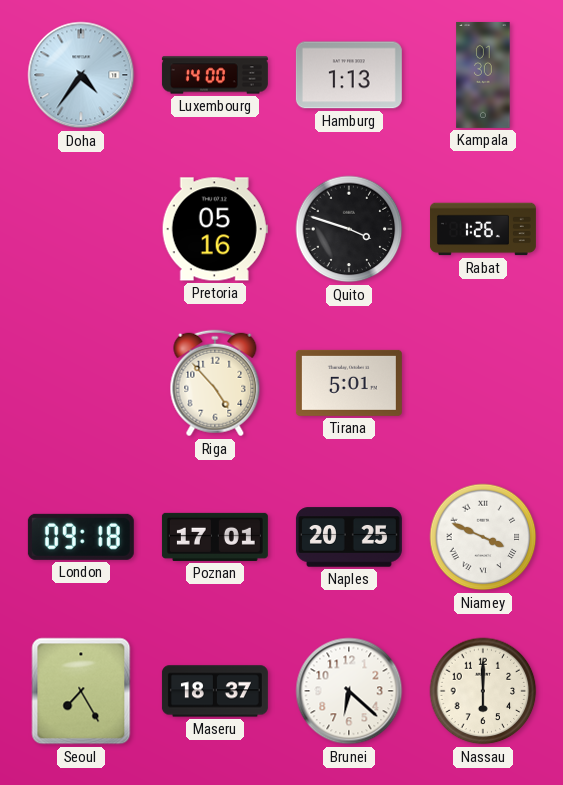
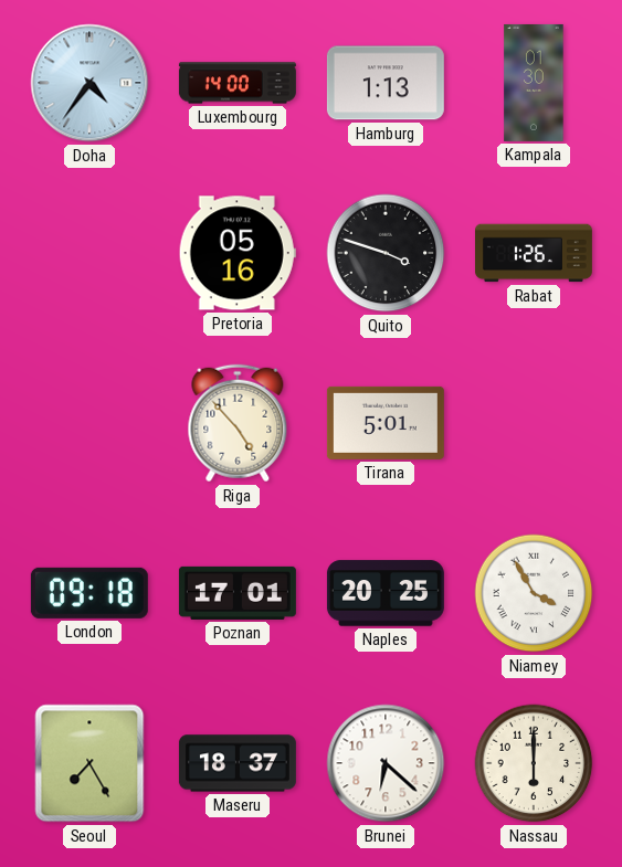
Niamey: 3:49 -> 3:55
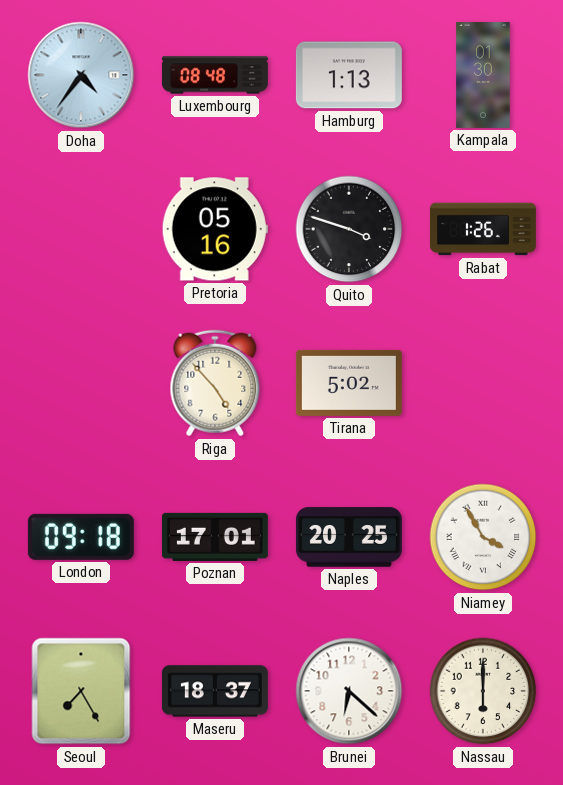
Luxembourg: 14:00 -> 08:48
Tirana: 5:01 -> 5:02
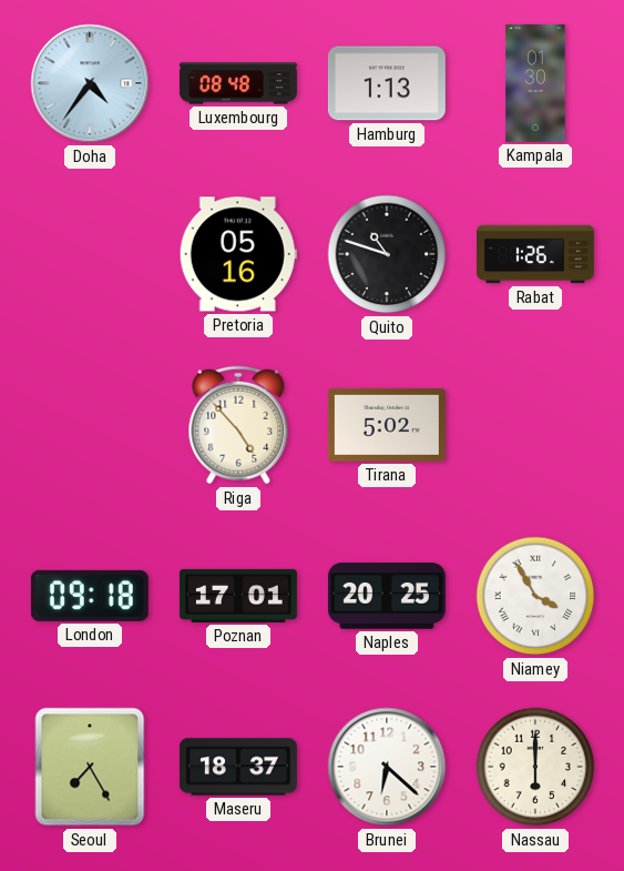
Quito: 3:48 -> 10:48
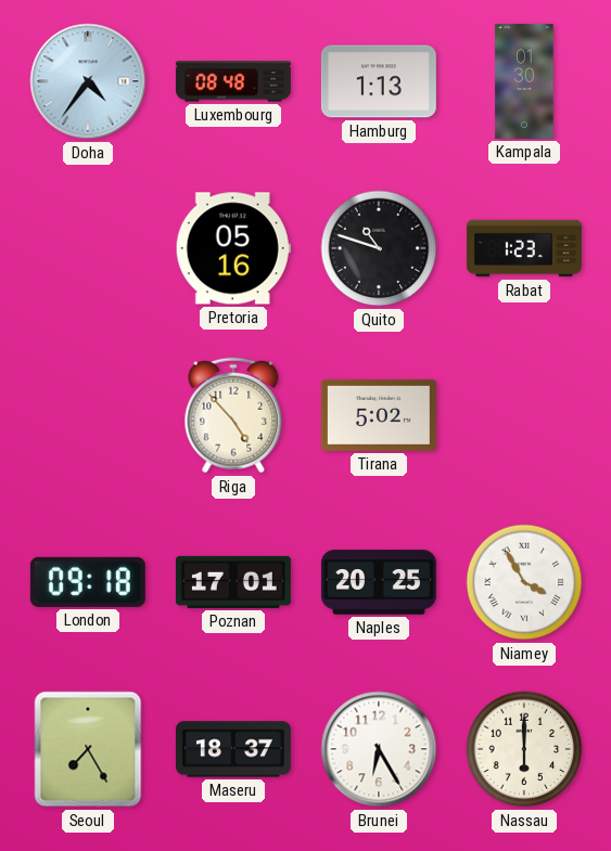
Rabat: 1:26 -> 1:23
Brunei: 6:22 -> 6:25
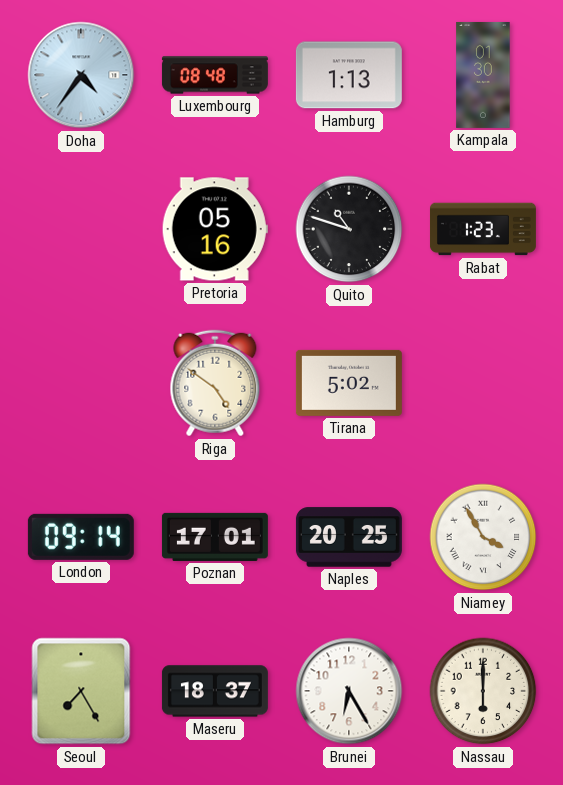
Riga: 4:53 -> 4:51
London: 09:18 -> 09:14
